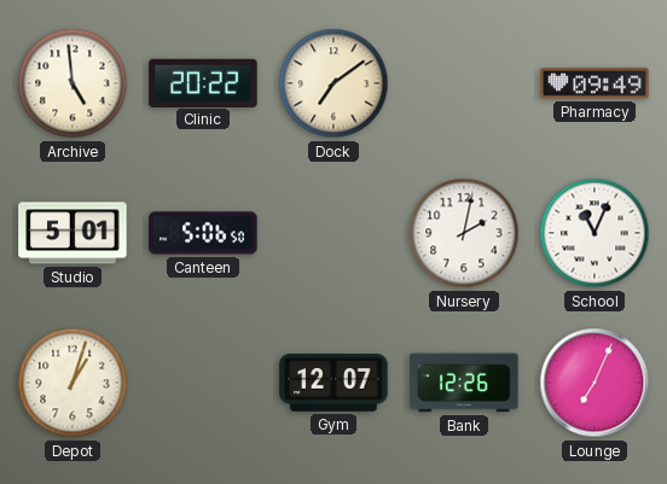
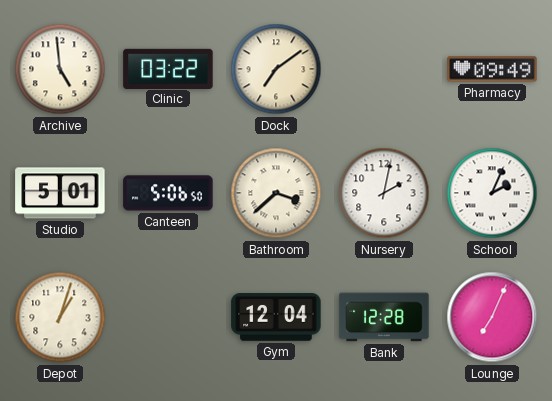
Clinic: 20:22 -> 03:22
Bathroom: none -> 3:38
School: 11:04 -> 2:04
Gym: 12:07 -> 12:04
Bank: 12:26 -> 12:28
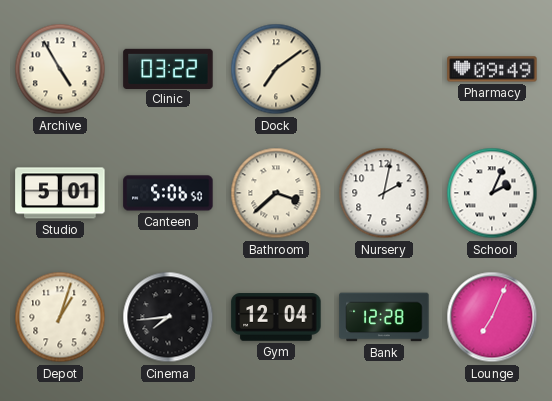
Archive: 4:59 -> 4:55
Cinema: none -> 7:44
